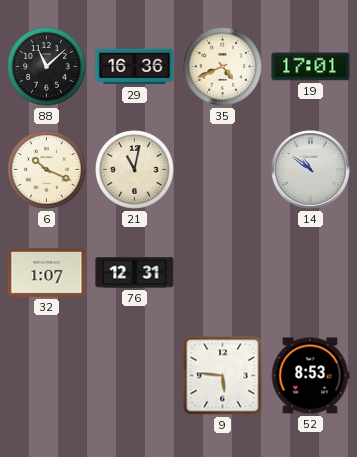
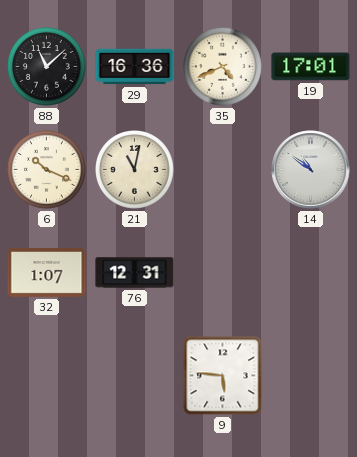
52: 8:53 -> none
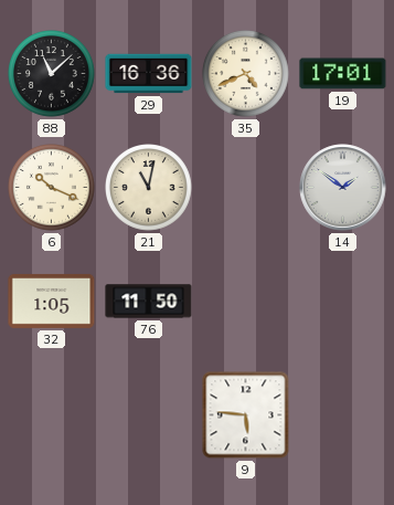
14: 10:51 -> 1:51
32: 1:07 -> 1:05
76: 12:31 -> 11:50
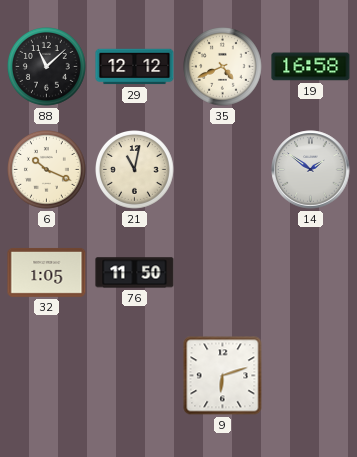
29: 16:36 -> 12:12
19: 17:01 -> 16:58
9: 5:46 -> 6:12
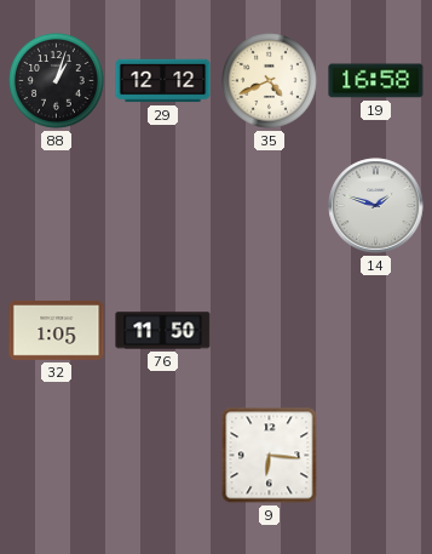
88: 11:08 -> 1:03
6: 10:19 -> none
21: 11:02 -> none
14: 1:51 -> 1:48
9: 6:12 -> 6:16
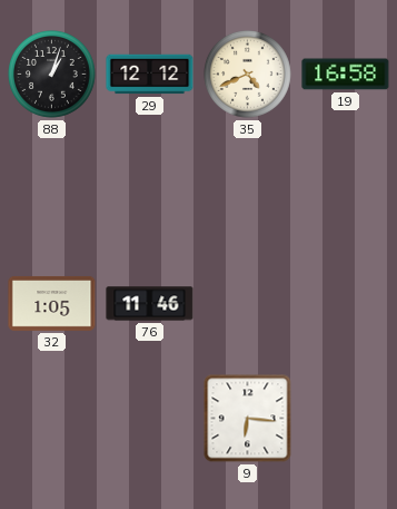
14: 1:48 -> none
76: 11:50 -> 11:46
